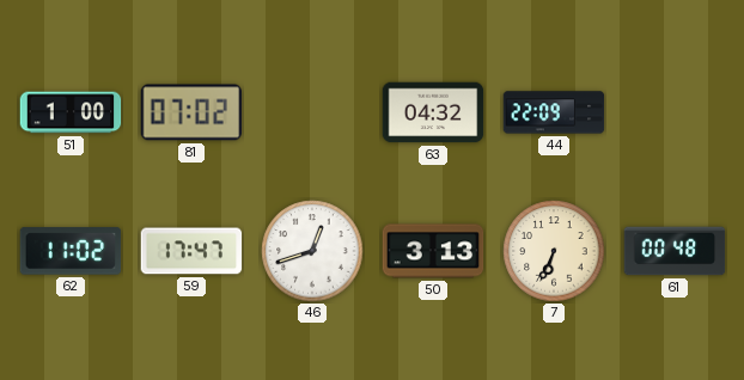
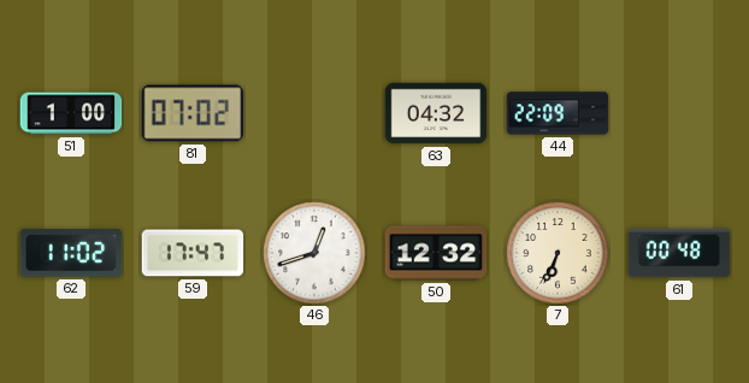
50: 3:13 -> 12:32
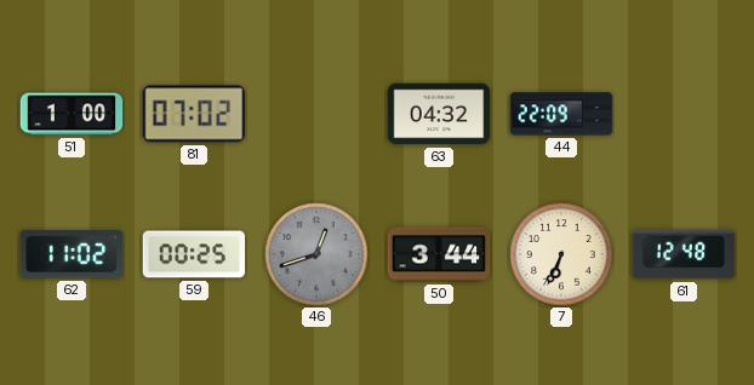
59: 17:47 -> 00:25
46 dial: white -> grey
50: 12:32 -> 3:44
61: 00:48 -> 12:48
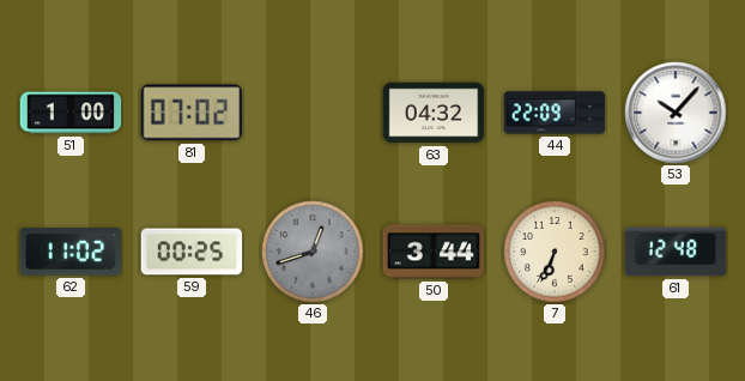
53: none -> 10:07
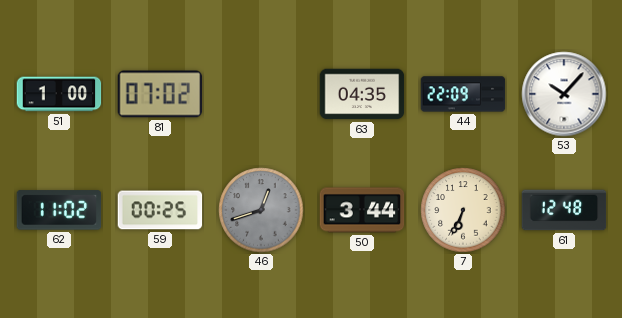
63: 04:32 -> 04:35
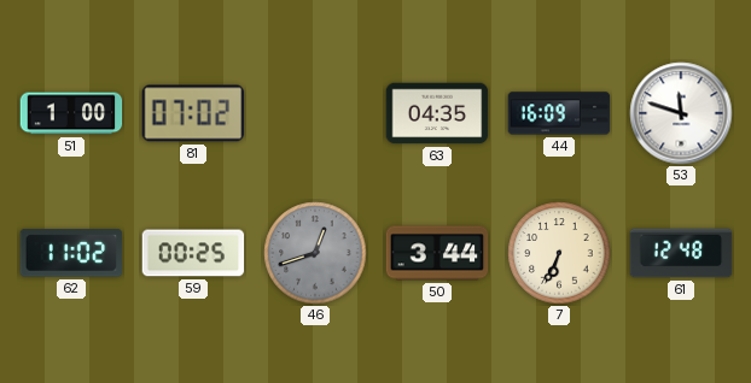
44: 22:09 -> 16:09
53: 10:07 -> 11:48
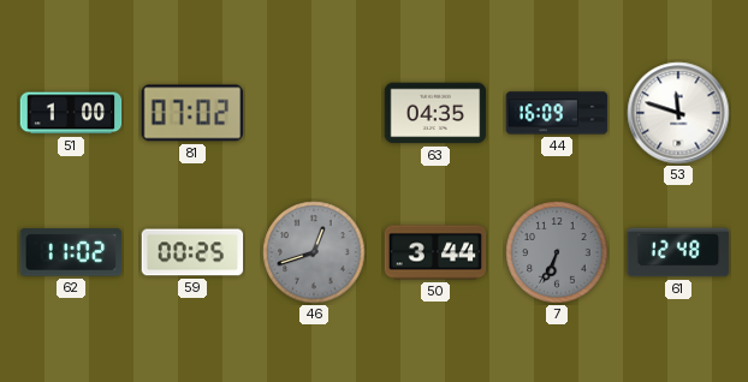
7 dial: cream -> grey
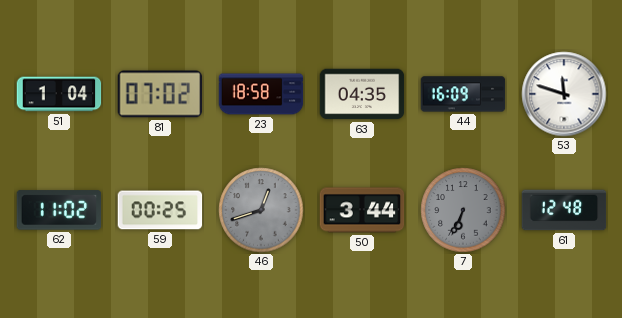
51: 1:00 -> 1:04
23: none -> 18:58
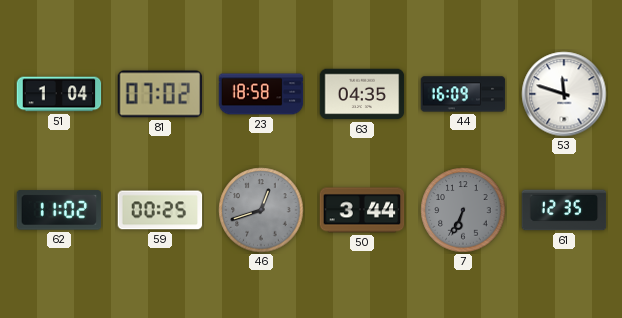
61: 12:48 -> 12:35
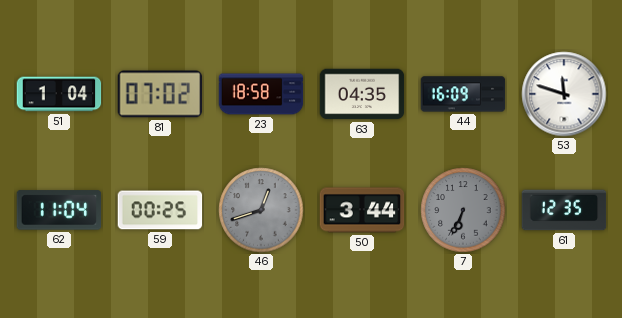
62: 11:02 -> 11:04
